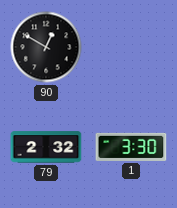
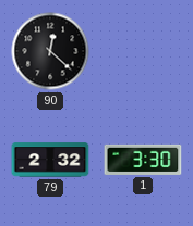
90: 12:50 -> 12:22
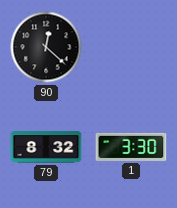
79: 2:32 -> 8:32
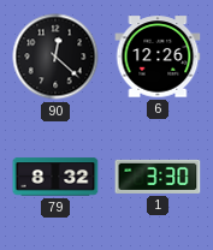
6: none -> 12:26
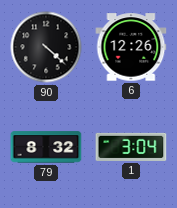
90: 12:22 -> 4:22
1: 3:30 -> 3:04
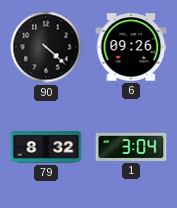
6: 12:26 -> 09:26
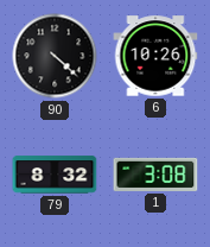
6: 09:26 -> 10:26
1: 3:04 -> 3:08
